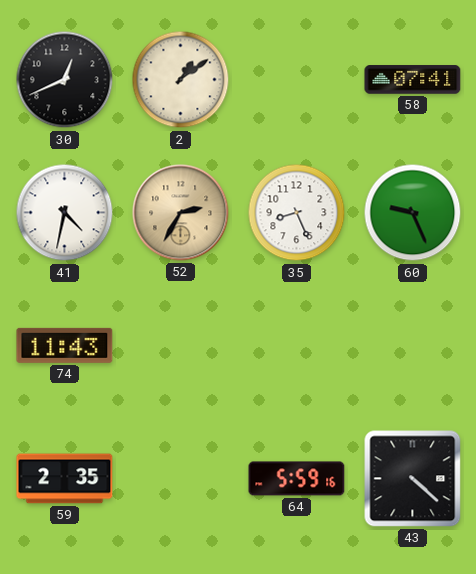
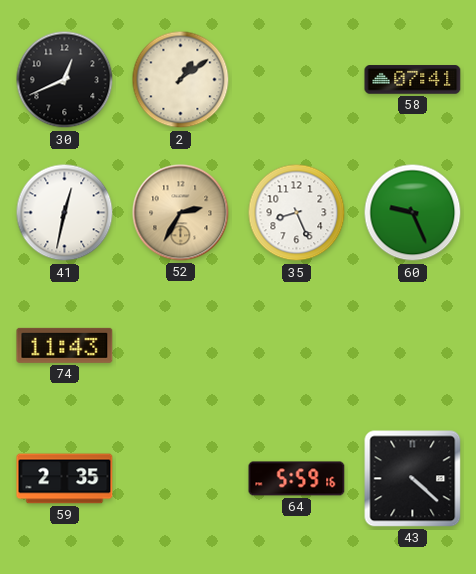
41: 4:32 -> 12:32
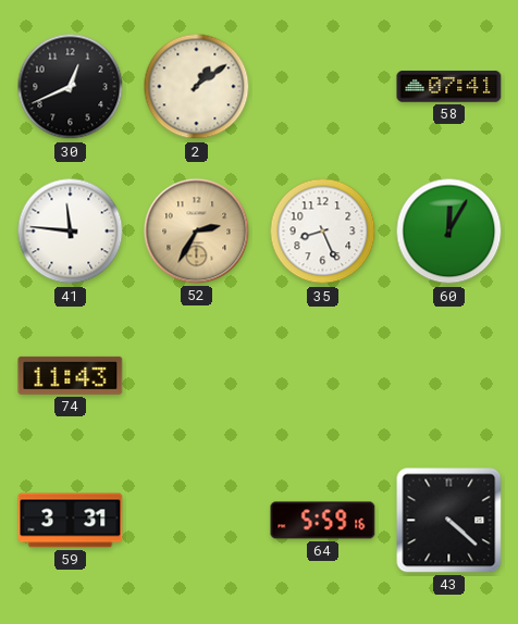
41: 12:32 -> 11:46
60: 9:26 -> 12:05
59: 2:35 -> 3:31
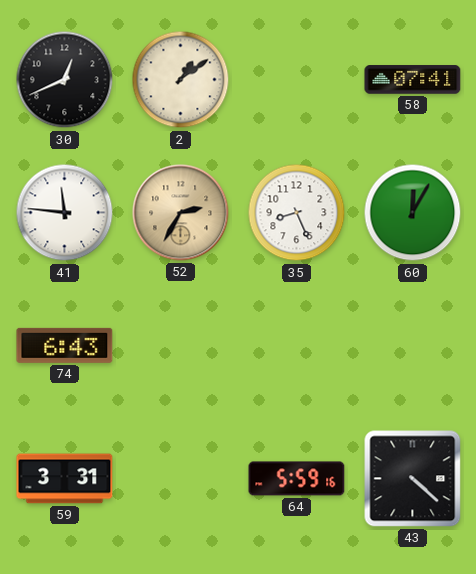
74: 11:43 -> 6:43
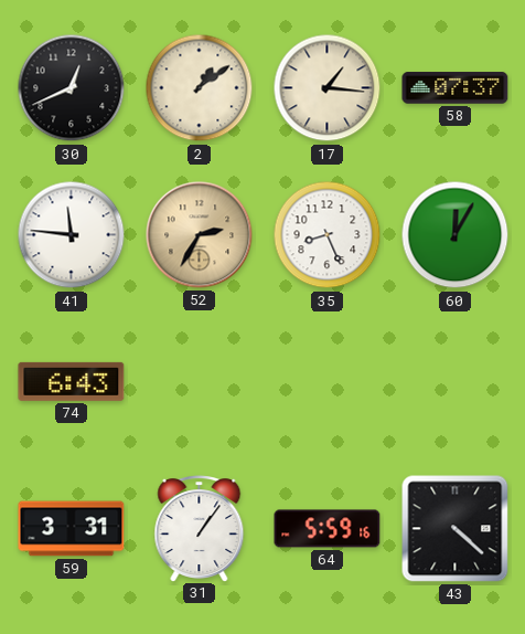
17: none -> 1:16
58: 07:41 -> 07:37
31: none -> 1:06
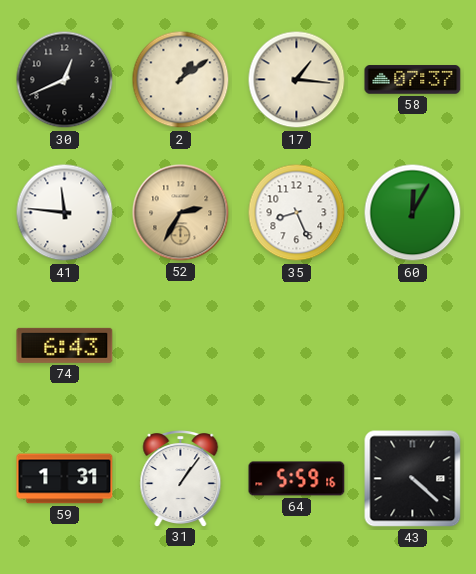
59: 3:31 -> 1:31
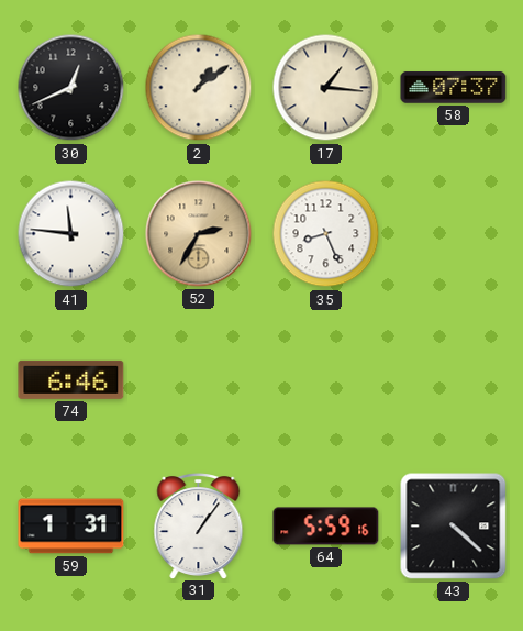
60: 12:05 -> none
74: 6:43 -> 6:46
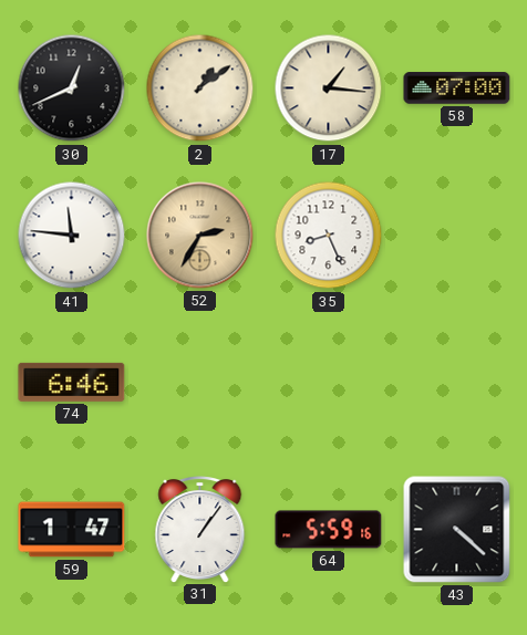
58: 07:37 -> 07:00
59: 1:31 -> 1:47
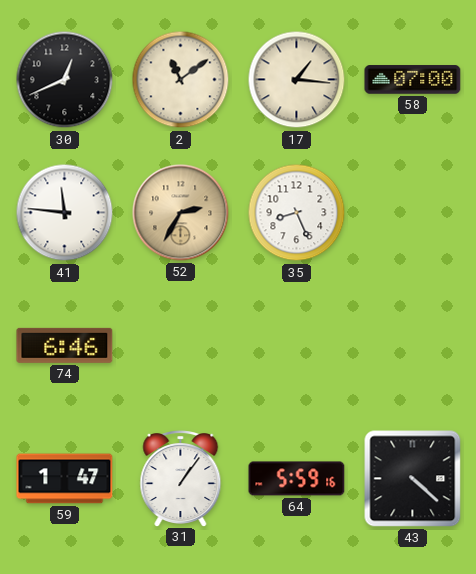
2: 1:09 -> 11:09
